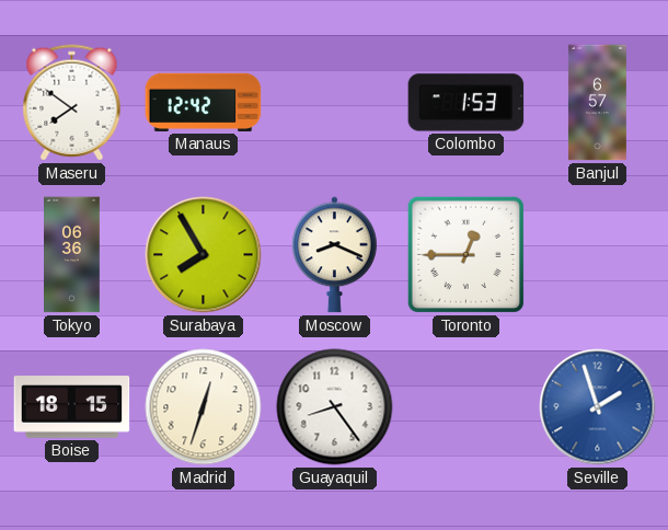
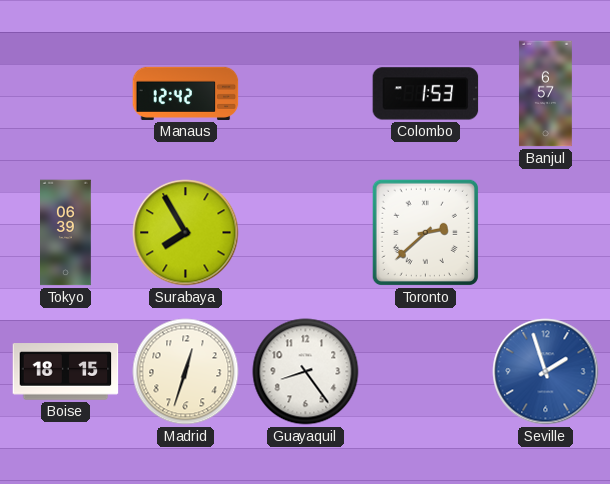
Maseru: 7:51 -> none
Tokyo: 06:36 -> 06:39
Moscow: 8:19 -> none
Toronto: 12:45 -> 2:38
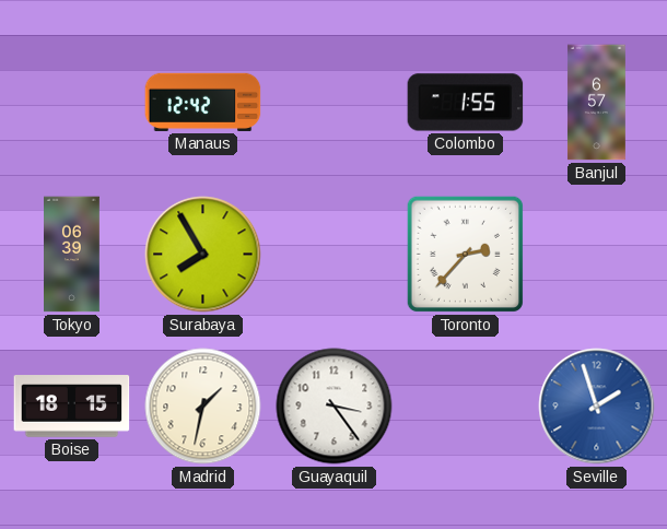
Colombo: 1:53 -> 1:55
Toronto: 2:38 -> 2:37
Madrid: 12:33 -> 1:32
Guayaquil: 8:24 -> 3:24
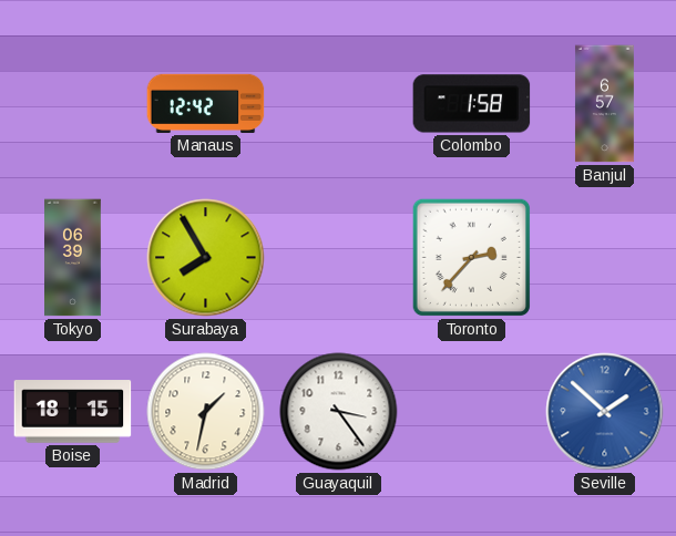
Colombo: 1:55 -> 1:58
Seville: 1:57 -> 1:52
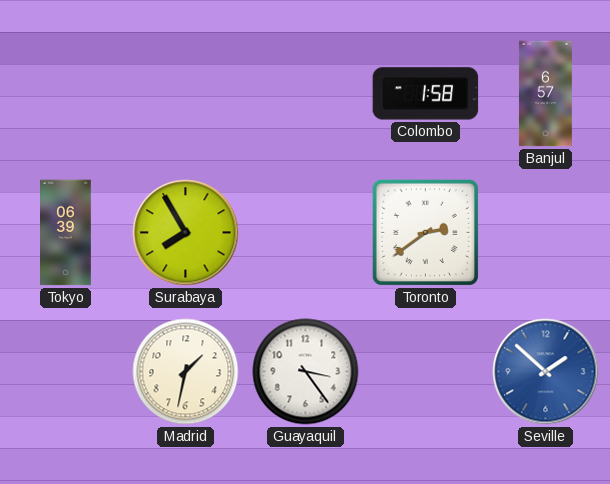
Manaus: 12:42 -> none
Toronto: 2:37 -> 2:39
Boise: 18:15 -> none
